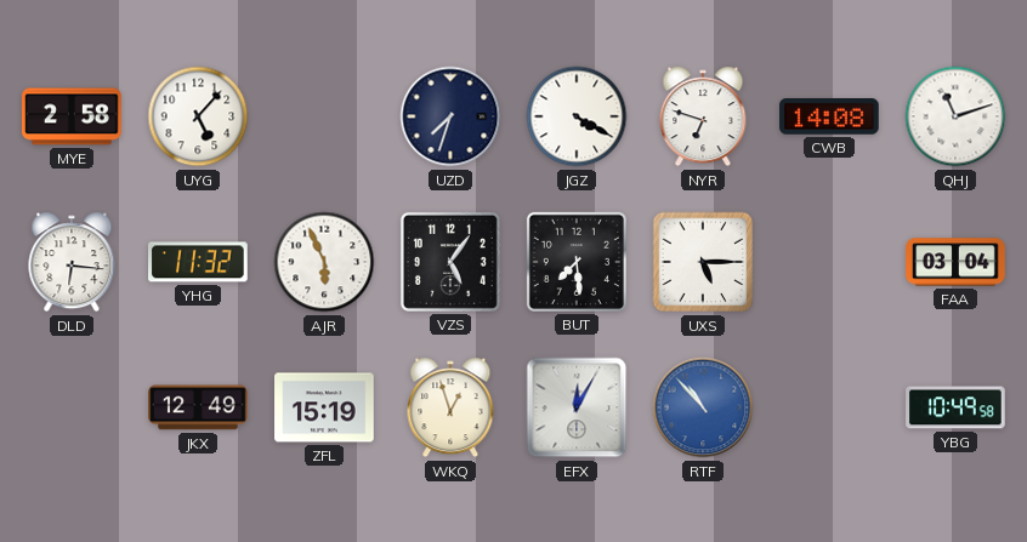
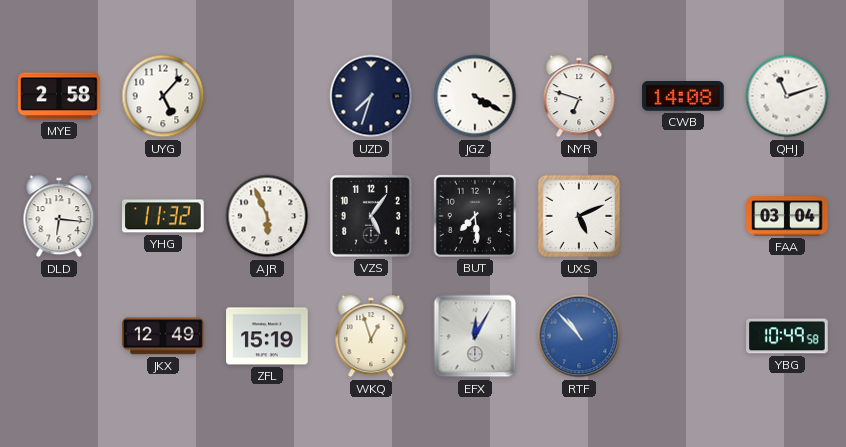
UXS: 5:15 -> 5:11
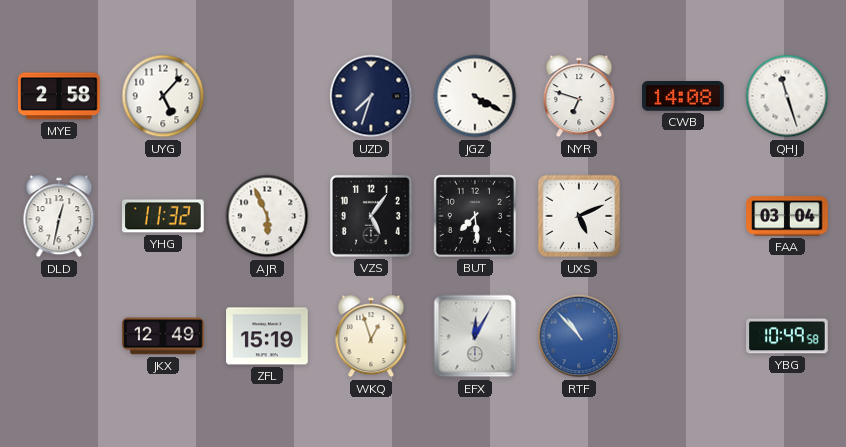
QHJ: 11:12 -> 11:27
DLD: 6:16 -> 12:32
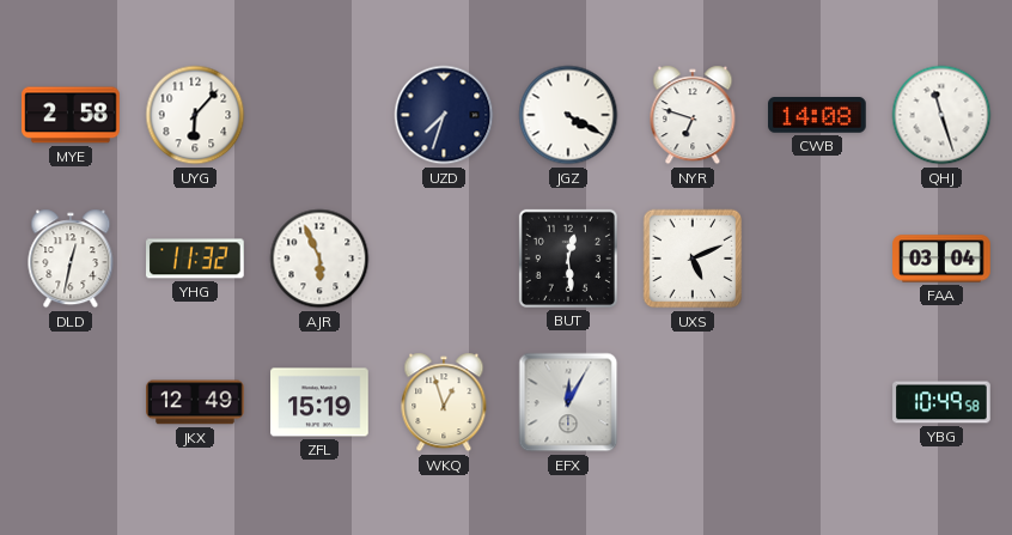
UYG: 5:07 -> 6:07
VZS: 5:06 -> none
BUT: 7:29 -> 12:29
RTF: 10:53 -> none
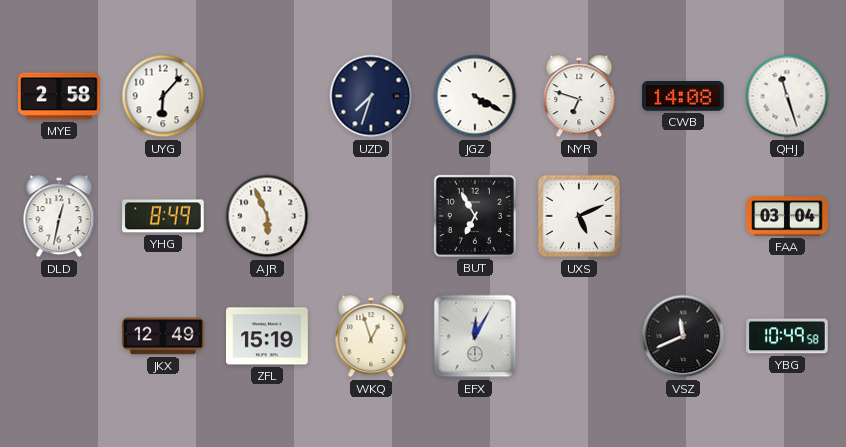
YHG: 11:32 -> 8:49
BUT: 12:29 -> 6:55
VSZ: none -> 11:41
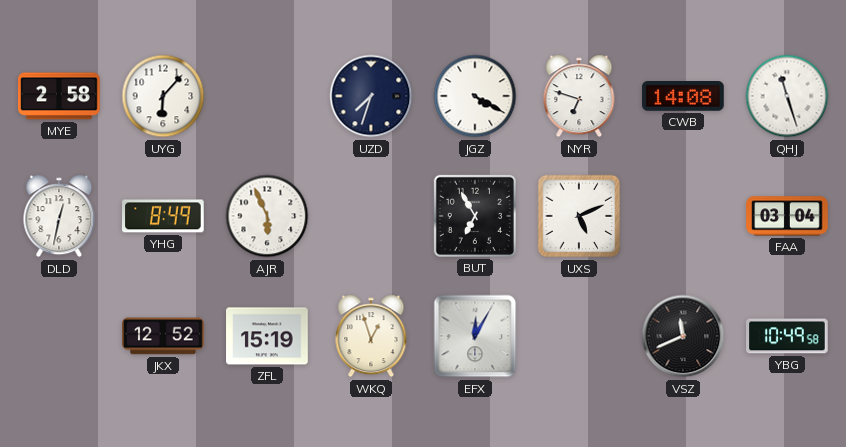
JKX: 12:49 -> 12:52
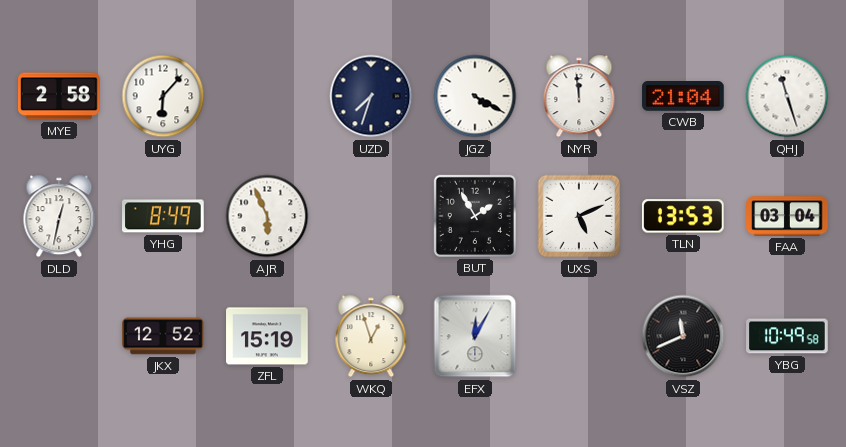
NYR: 6:48 -> 11:59
CWB: 14:08 -> 21:04
BUT: 6:55 -> 1:55
TLN: none -> 13:53
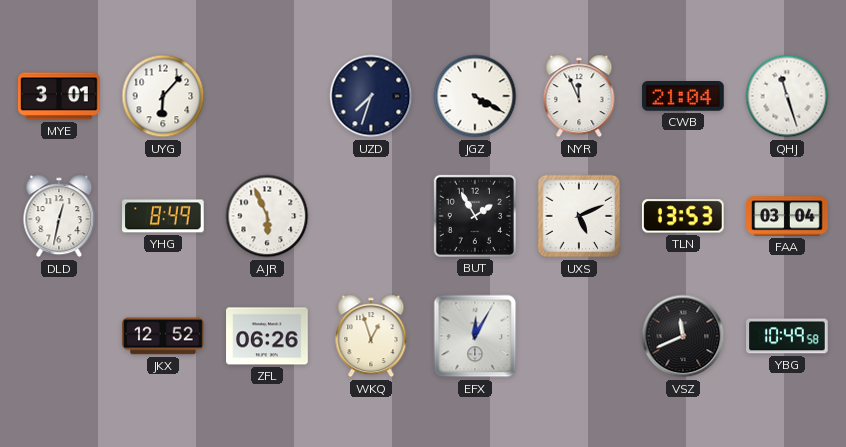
MYE: 2:58 -> 3:01
NYR: 11:59 -> 11:56
ZFL: 15:19 -> 06:26
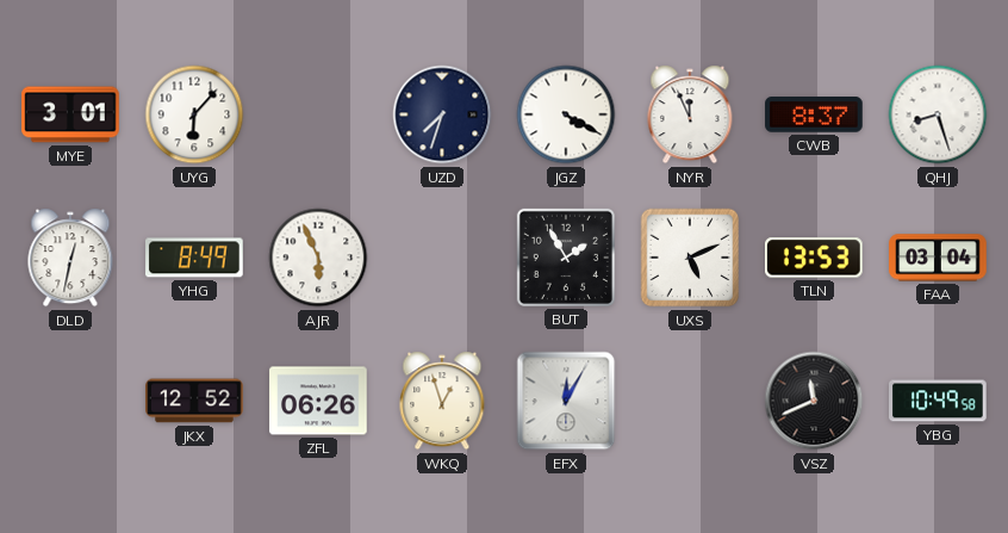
CWB: 21:04 -> 8:37
QHJ: 11:27 -> 8:27
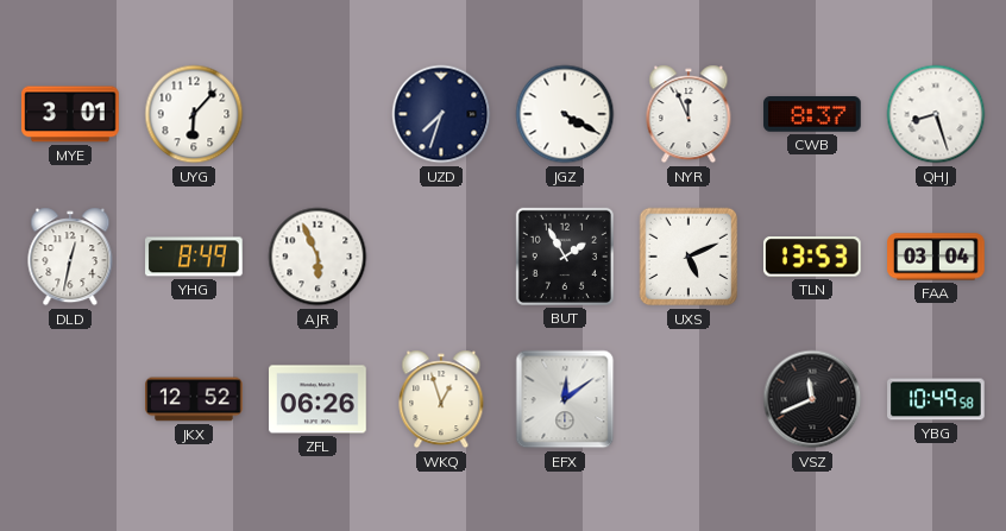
EFX: 12:05 -> 12:09
